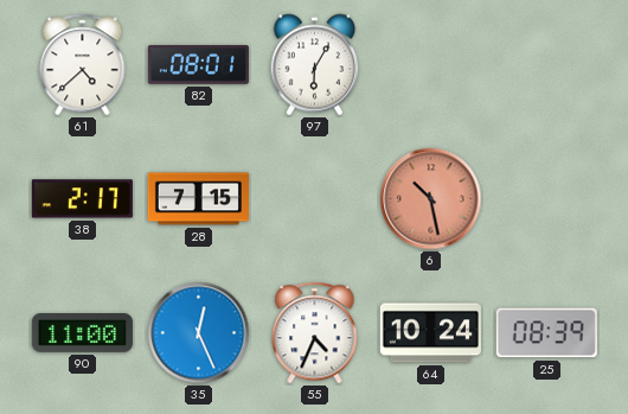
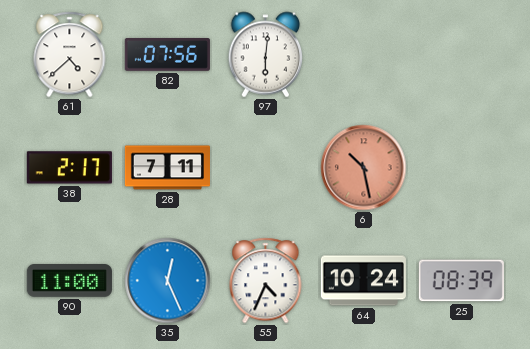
82: 08:01 -> 07:56
97: 6:05 -> 6:01
28: 7:15 -> 7:11
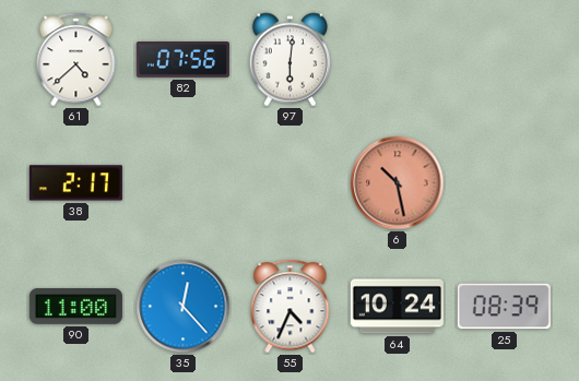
28: 7:11 -> none
35: 12:26 -> 12:23
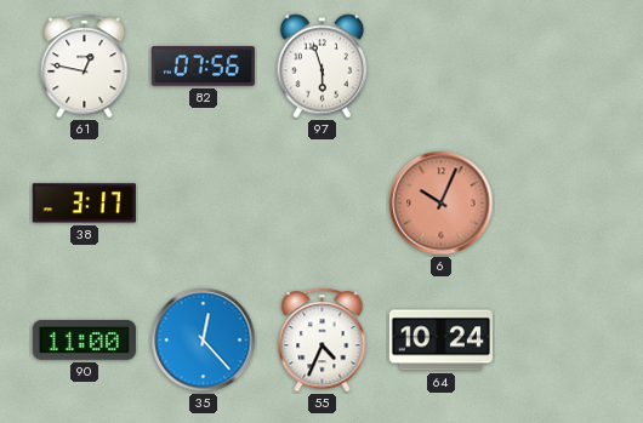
61: 4:38 -> 12:47
97: 6:01 -> 5:57
38: 2:17 -> 3:17
6: 10:28 -> 10:04
25: 08:39 -> none
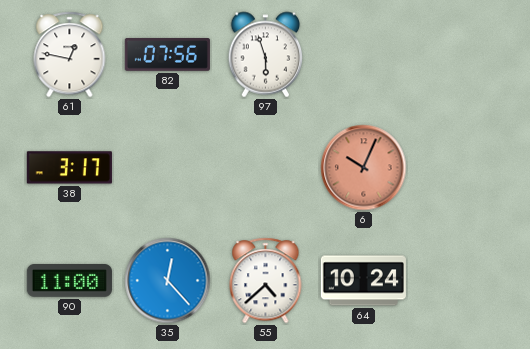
55: 4:34 -> 4:38
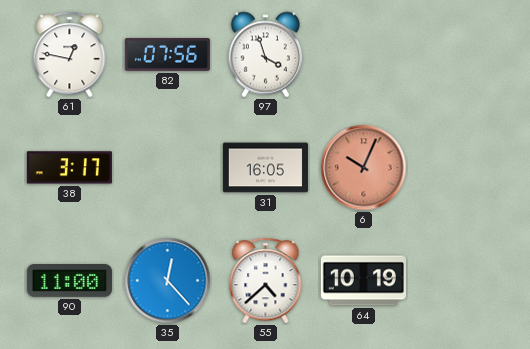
97: 5:57 -> 3:57
31: none -> 16:05
64: 10:24 -> 10:19
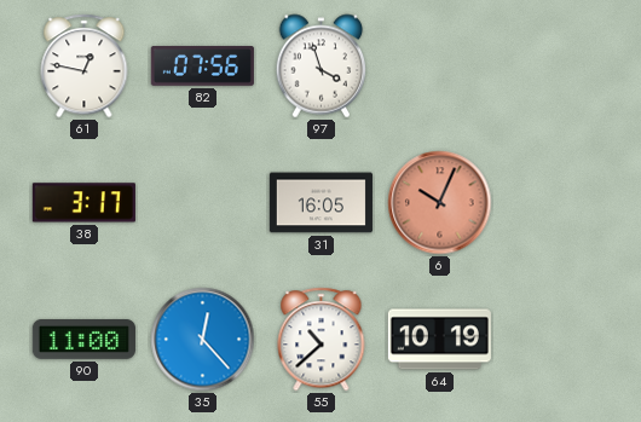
55: 4:38 -> 10:38
